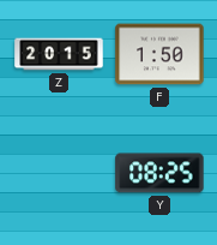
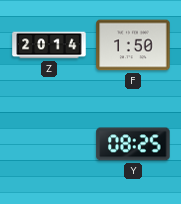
Z: 20:15 -> 20:14
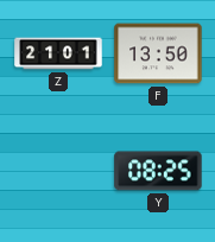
Z: 20:14 -> 21:01
F: 1:50 -> 13:50
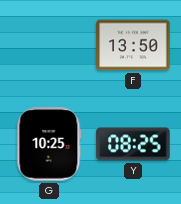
Z: 21:01 -> none
G: none -> 10:25
